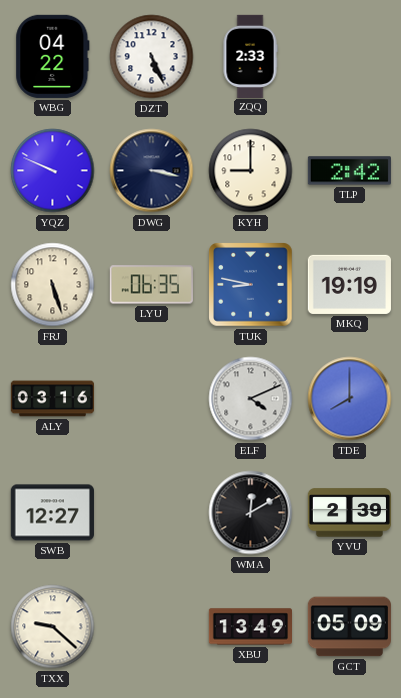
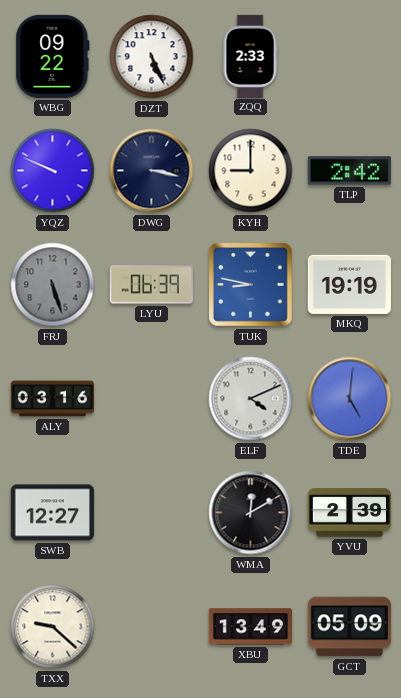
WBG: 04:22 -> 09:22
FRJ dial: cream -> grey
LYU: 06:35 -> 06:39
TDE: 8:00 -> 5:01
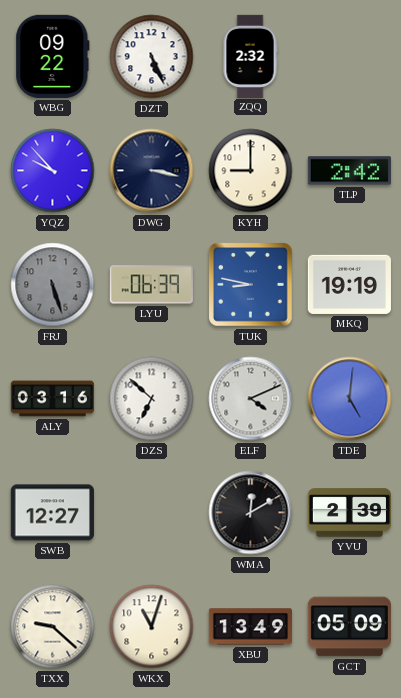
ZQQ: 2:33 -> 2:32
YQZ: 9:49 -> 9:53
DZS: none -> 6:52
WKX: none -> 11:03
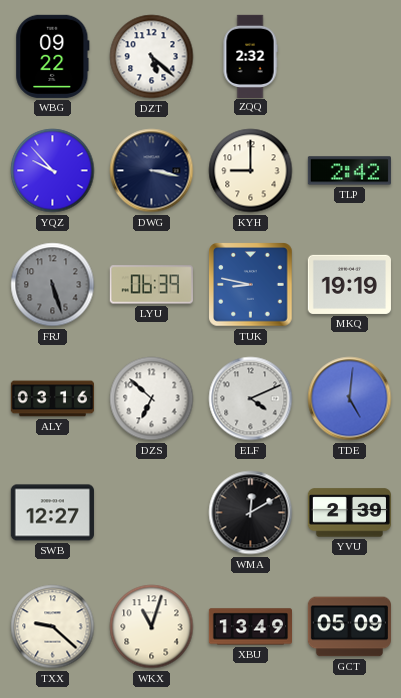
DZT: 5:26 -> 5:22
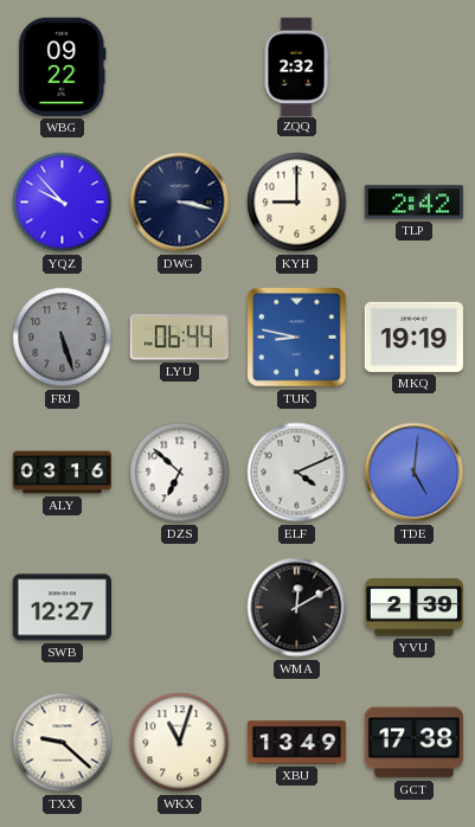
DZT: 5:22 -> none
LYU: 06:39 -> 06:44
GCT: 05:09 -> 17:38
